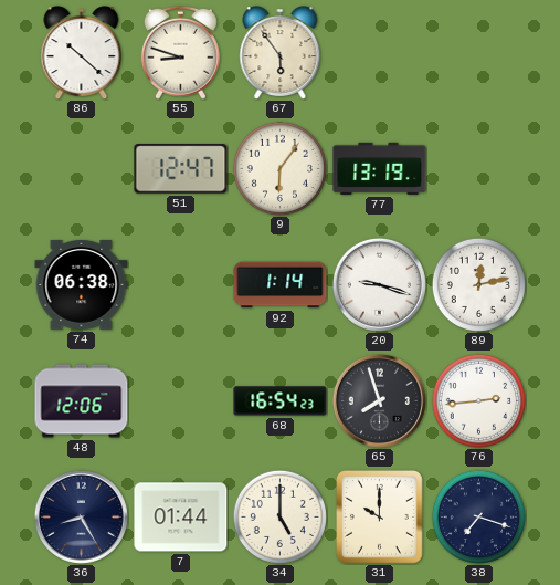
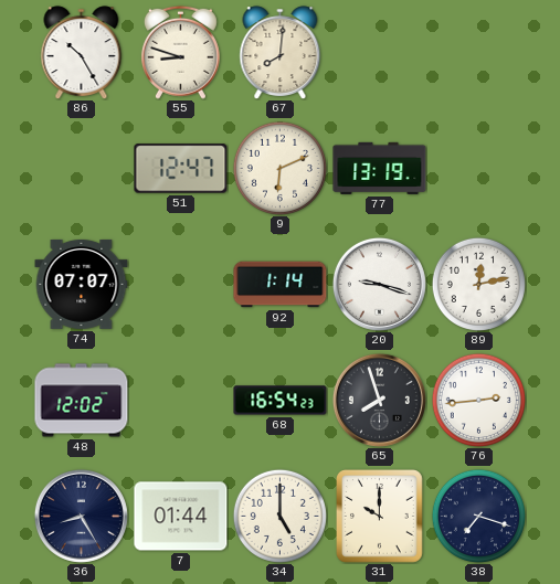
86: 10:22 -> 10:25
67: 5:54 -> 8:01
9: 6:06 -> 6:11
74: 06:38 -> 07:07
48: 12:06 -> 12:02
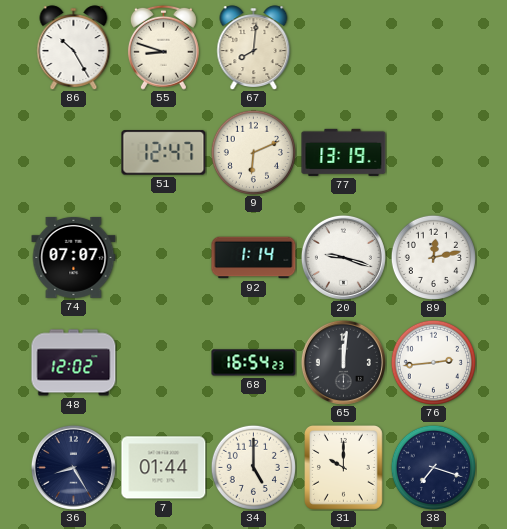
65: 7:57 -> 12:01
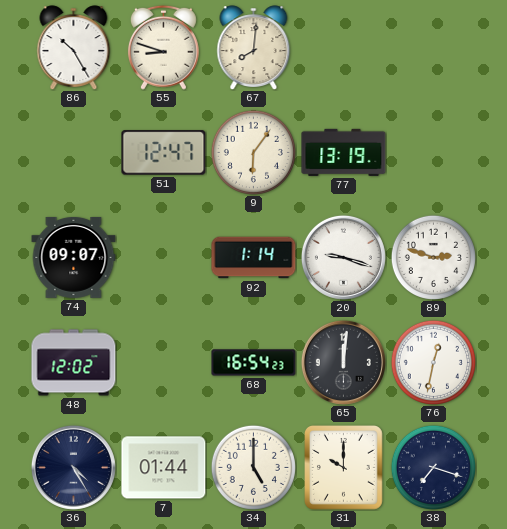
9: 6:11 -> 6:06
74: 07:07 -> 09:07
89: 12:13 -> 2:48
76: 2:44 -> 12:32
36: 8:25 -> 4:25
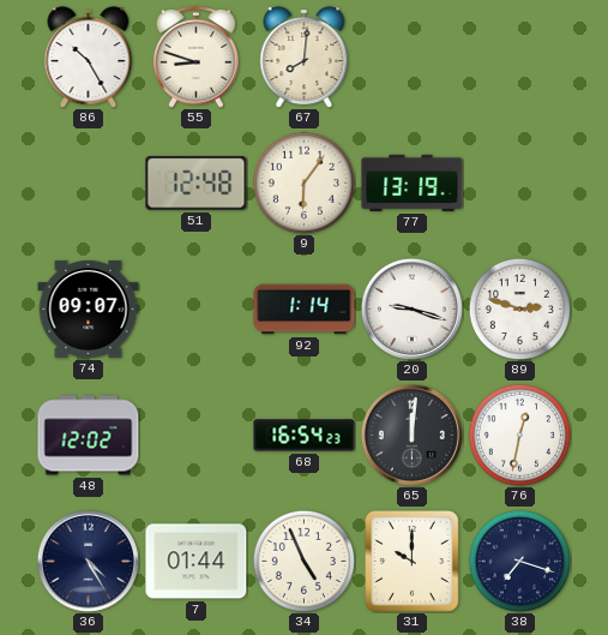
51: 12:47 -> 12:48
34: 5:00 -> 4:56
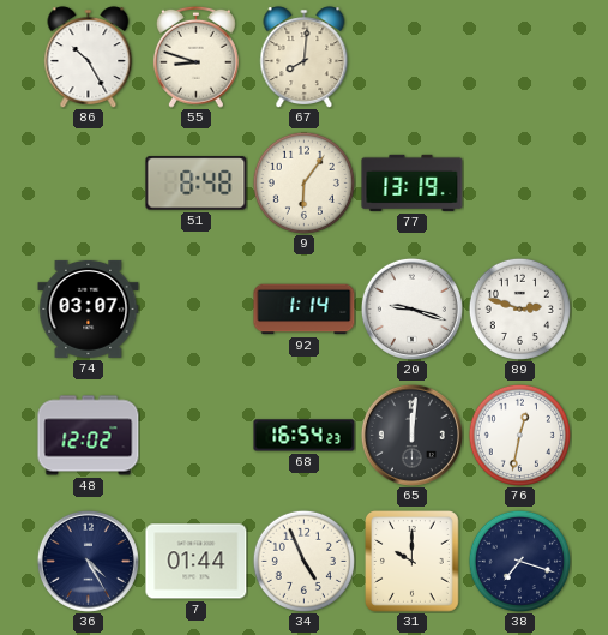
51: 12:48 -> 8:48
74: 09:07 -> 03:07
